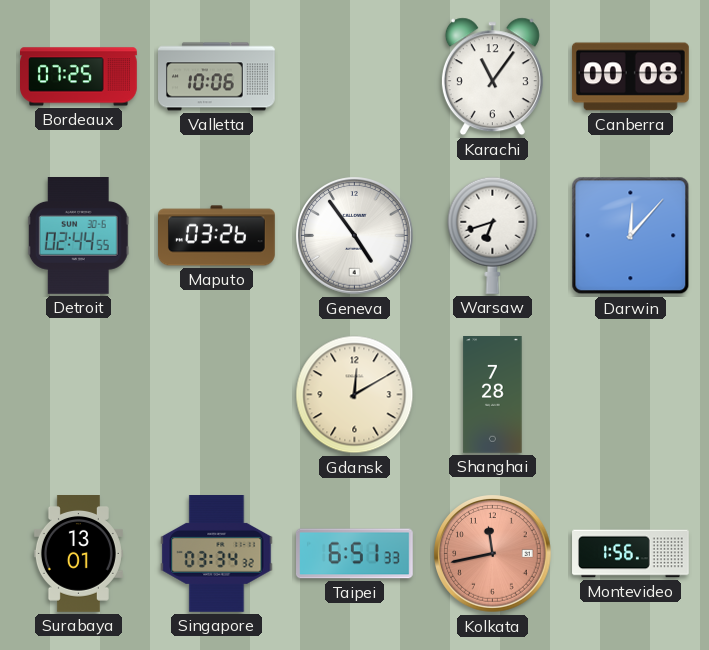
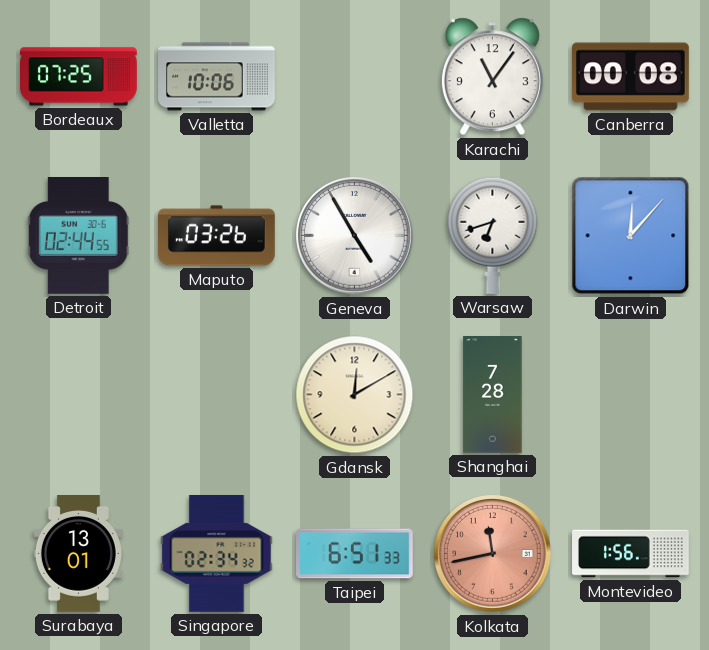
Geneva: 4:54 -> 4:55
Singapore: 03:34 -> 02:34
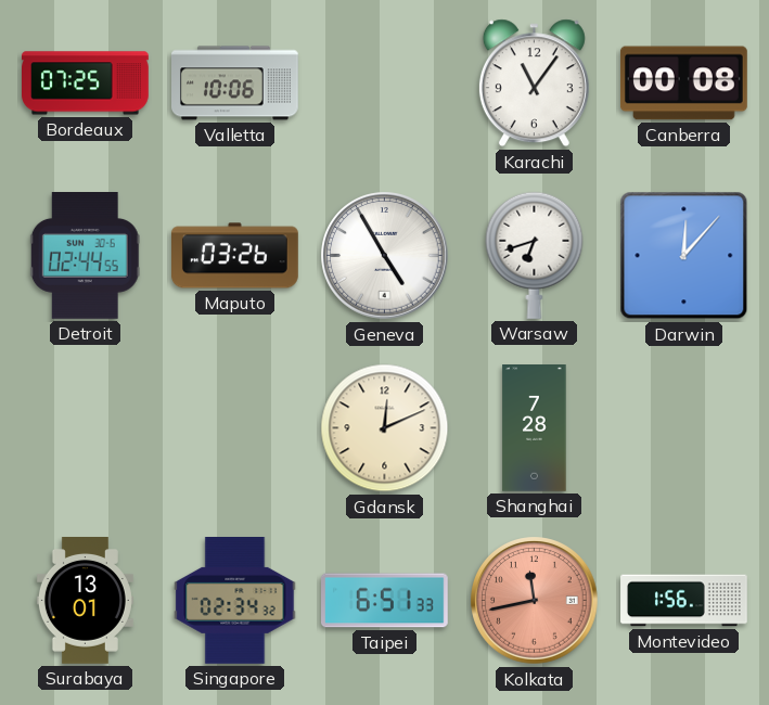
Gdansk: 12:10 -> 12:11
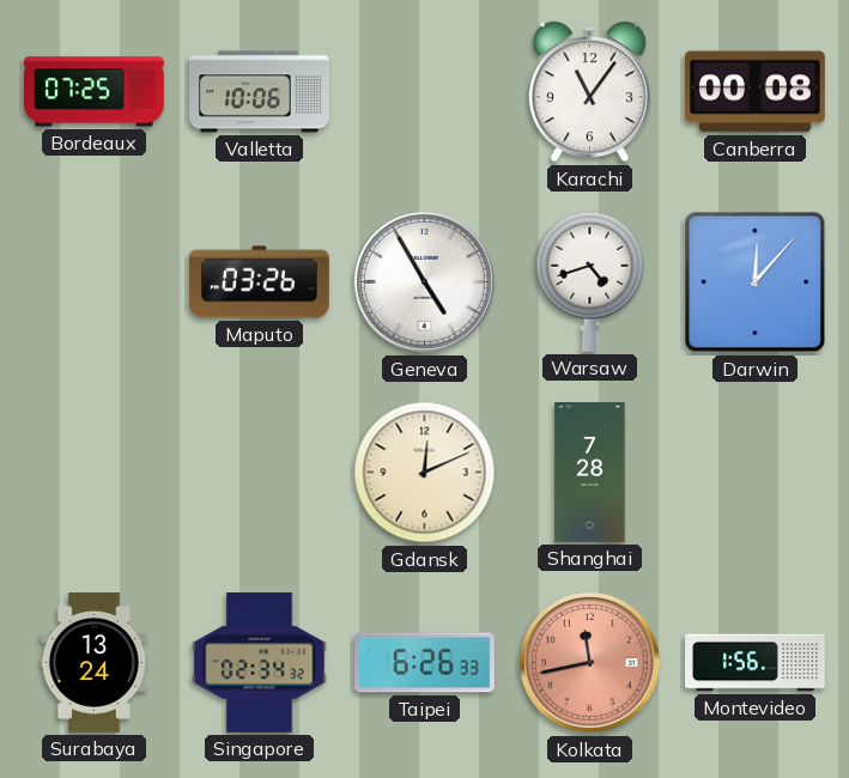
Detroit: 02:44 -> none
Warsaw: 6:42 -> 4:42
Surabaya: 13:01 -> 13:24
Taipei: 6:51 -> 6:26
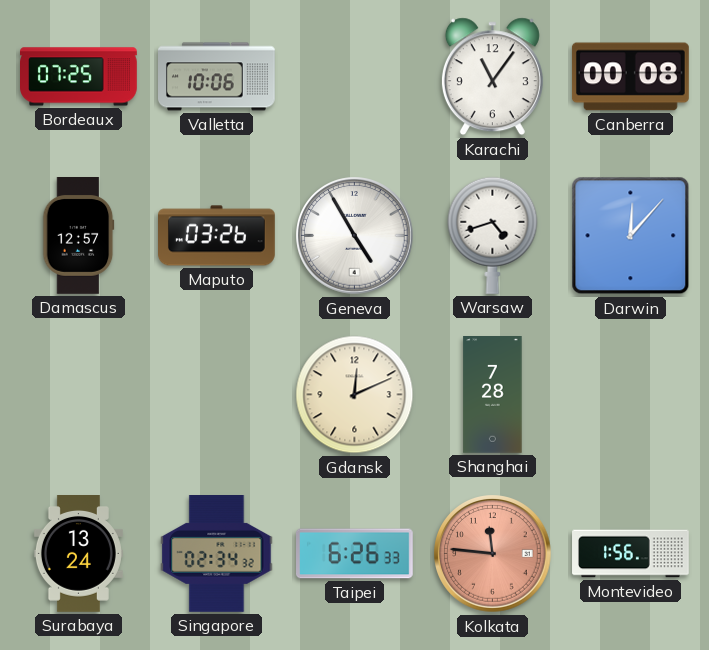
Damascus: none -> 12:57
Kolkata: 11:43 -> 11:46
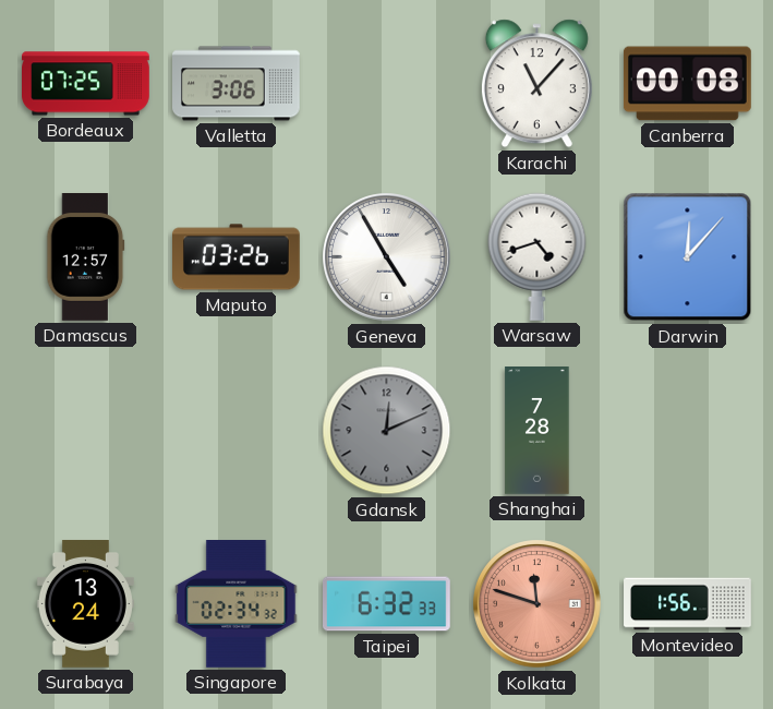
Valletta: 10:06 -> 3:06
Karachi: 11:06 -> 11:07
Gdansk dial: cream -> grey
Taipei: 6:26 -> 6:32
Kolkata: 11:46 -> 11:48
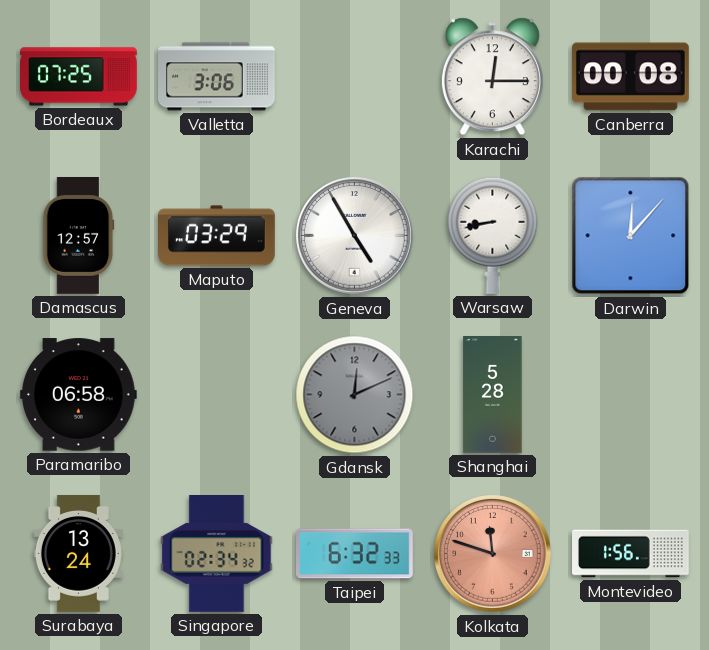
Karachi: 11:07 -> 12:15
Maputo: 03:26 -> 03:29
Warsaw: 4:42 -> 8:43
Paramaribo: none -> 06:58
Shanghai: 7:28 -> 5:28
